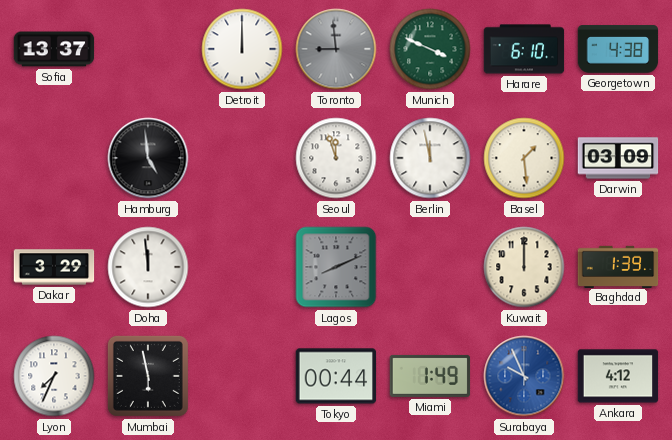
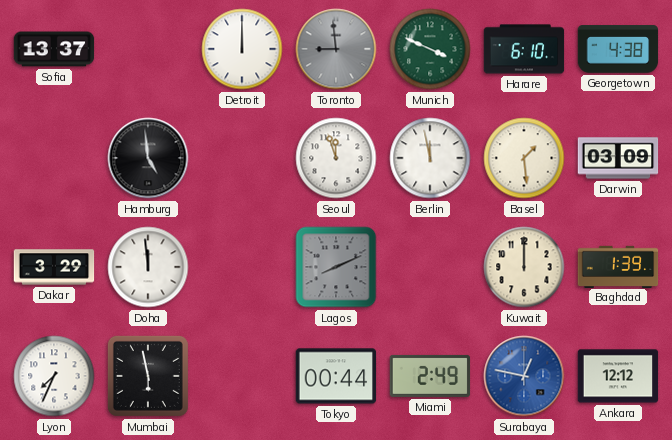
Miami: 1:49 -> 2:49
Surabaya: 9:56 -> 12:47
Ankara: 4:12 -> 12:12
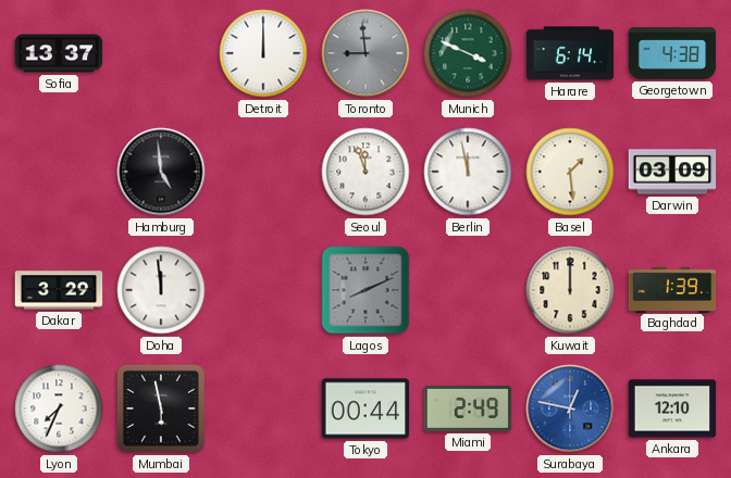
Harare: 6:10 -> 6:14
Ankara: 12:12 -> 12:10
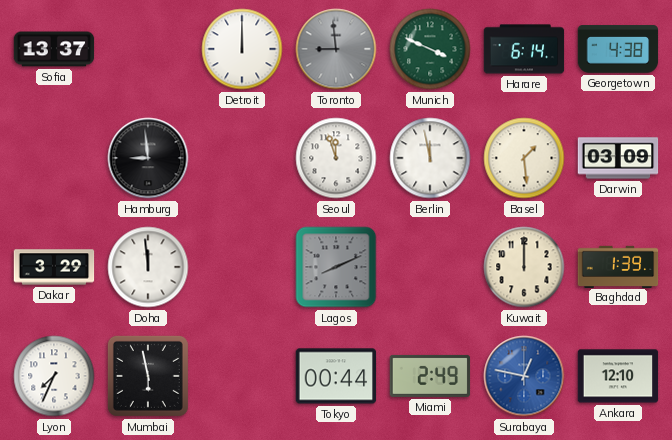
Hamburg: 4:59 -> 8:59
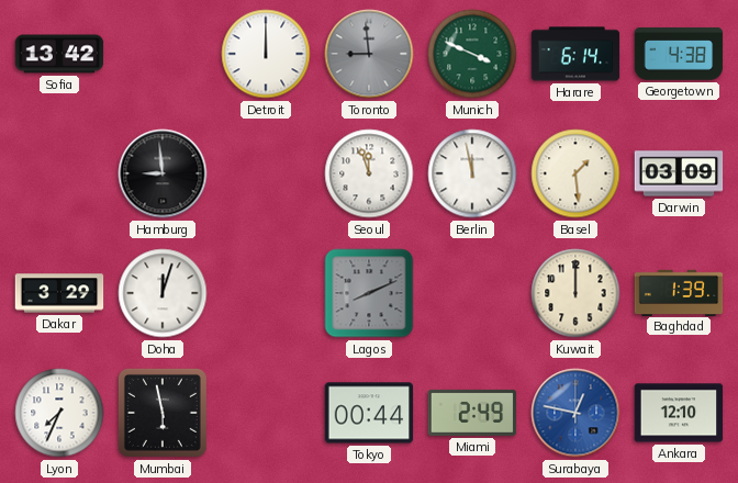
Sofia: 13:37 -> 13:42
Doha: 11:59 -> 12:03
